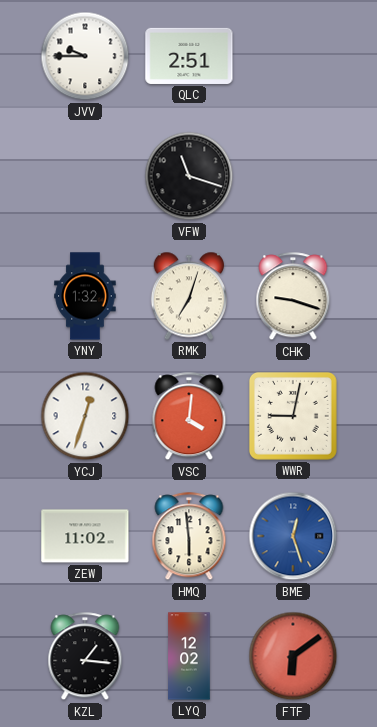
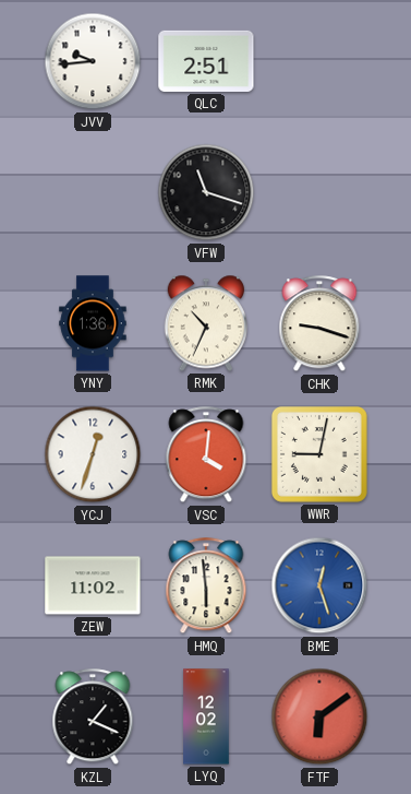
JVV: 9:45 -> 9:44
YNY: 1:32 -> 1:36
RMK: 7:03 -> 10:34
KZL: 1:16 -> 1:19
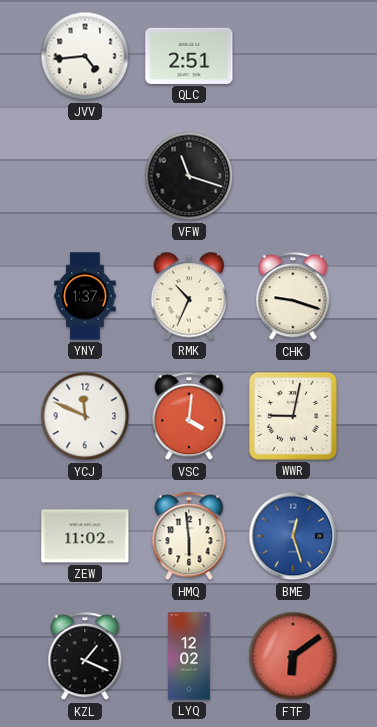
JVV: 9:44 -> 4:44
YNY: 1:36 -> 1:37
YCJ: 12:33 -> 11:49
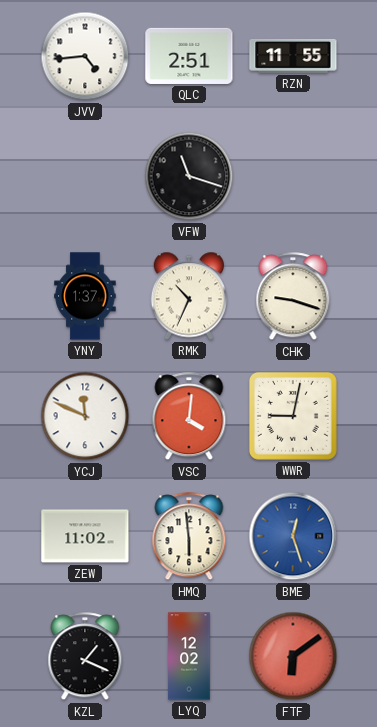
RZN: none -> 11:55
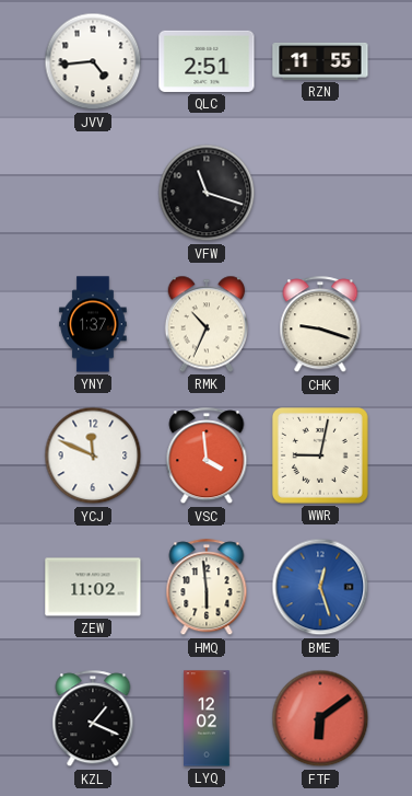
VSC: 4:01 -> 3:59
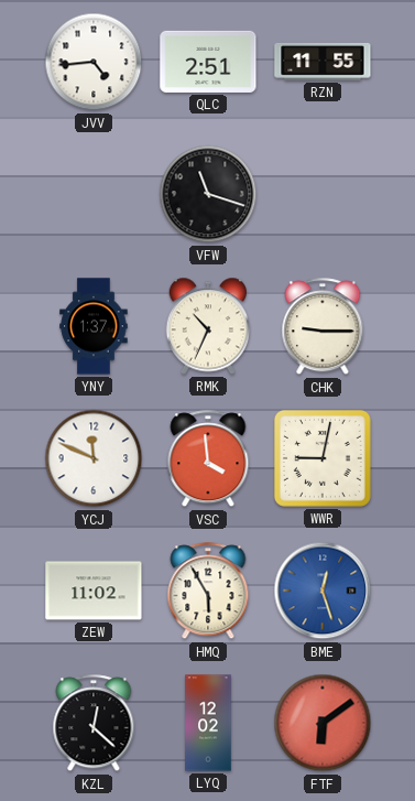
CHK: 9:18 -> 9:15
HMQ: 5:59 -> 5:55
KZL: 1:19 -> 12:22
